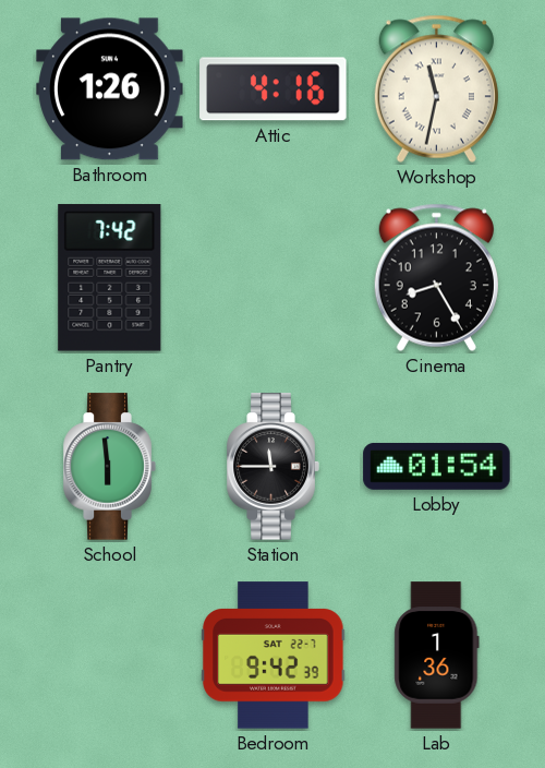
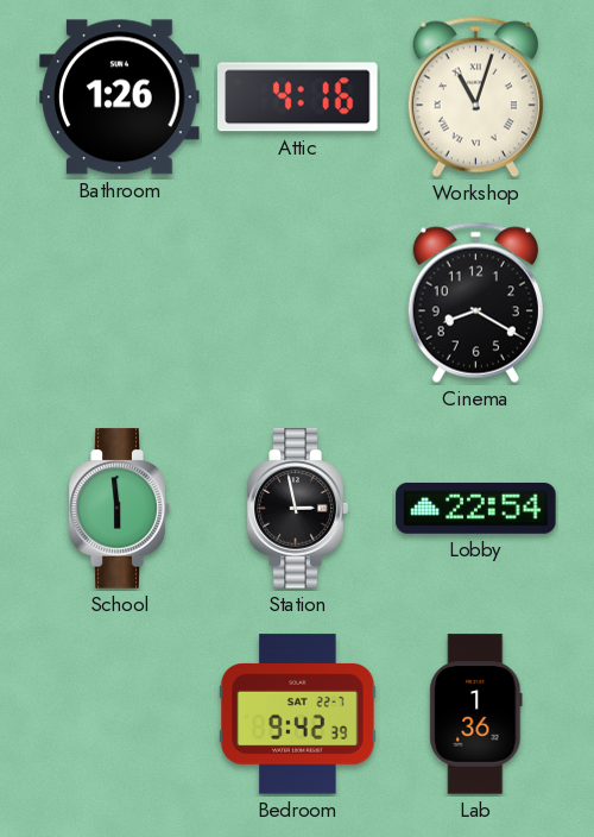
Workshop: 11:32 -> 11:03
Pantry: 7:42 -> none
Cinema: 8:25 -> 8:20
Station: 11:45 -> 2:58
Lobby: 01:54 -> 22:54
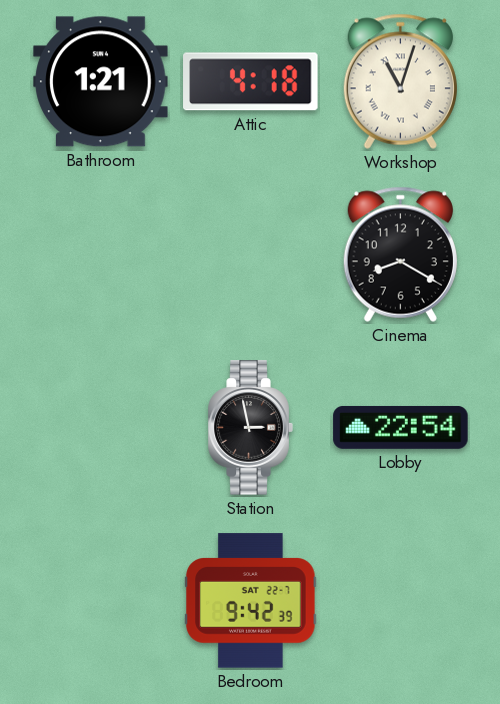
Bathroom: 1:26 -> 1:21
Attic: 4:16 -> 4:18
School: 5:59 -> none
Lab: 1:36 -> none
